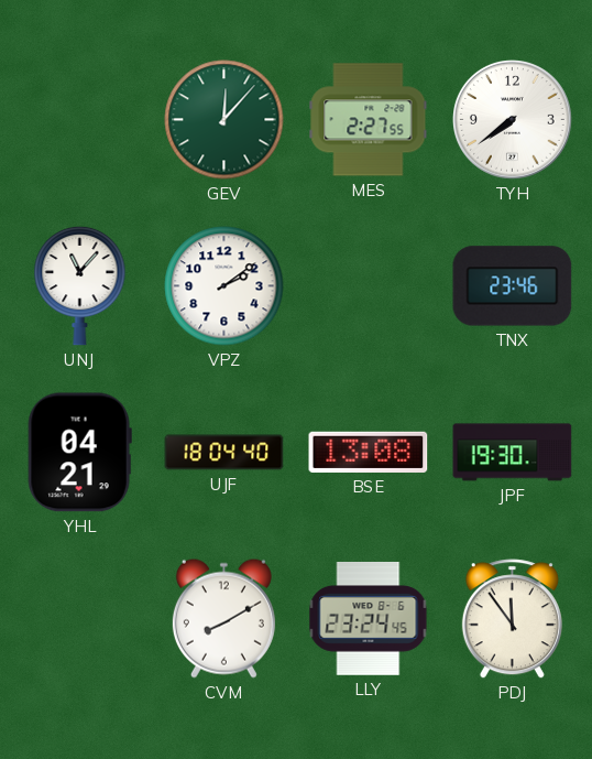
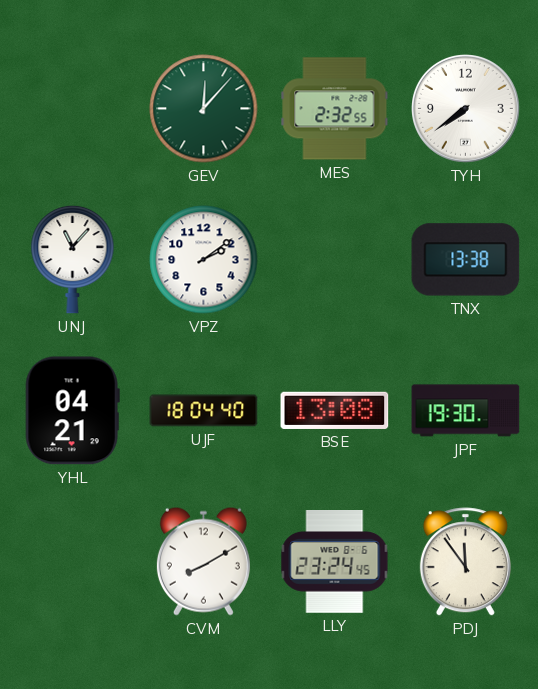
MES: 2:27 -> 2:32
TNX: 23:46 -> 13:38
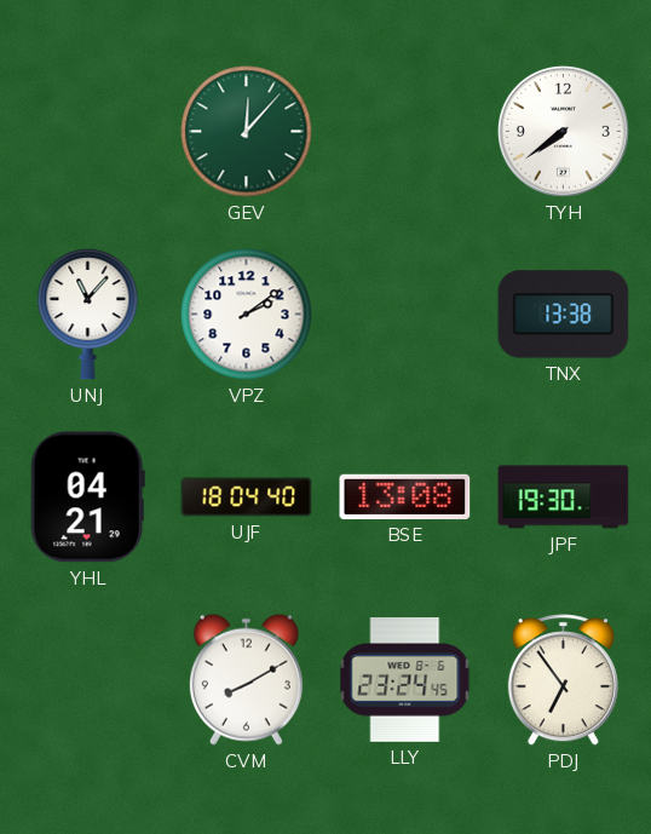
MES: 2:32 -> none
PDJ: 11:54 -> 6:54
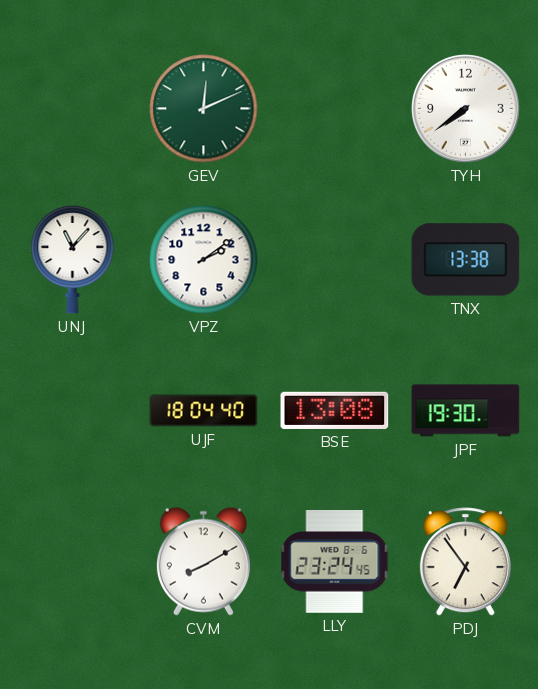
GEV: 12:07 -> 12:11
YHL: 04:21 -> none
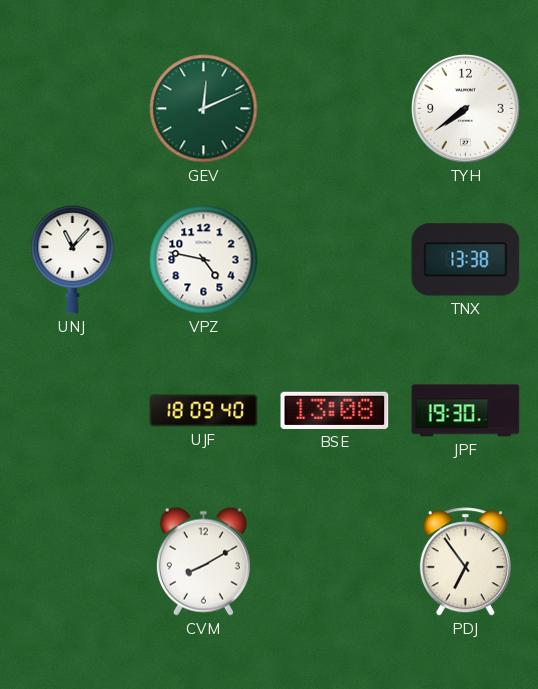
VPZ: 2:09 -> 4:47
UJF: 18:04 -> 18:09
LLY: 23:24 -> none
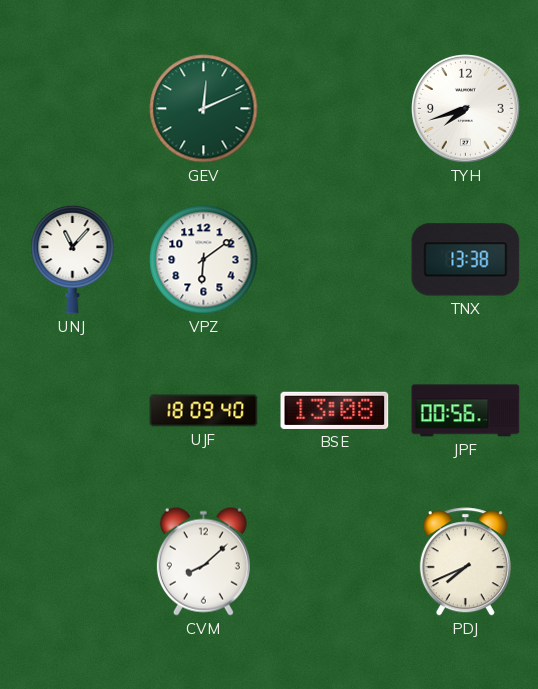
TYH: 7:39 -> 7:42
VPZ: 4:47 -> 6:09
JPF: 19:30 -> 00:56
CVM: 8:10 -> 8:08
PDJ: 6:54 -> 7:41
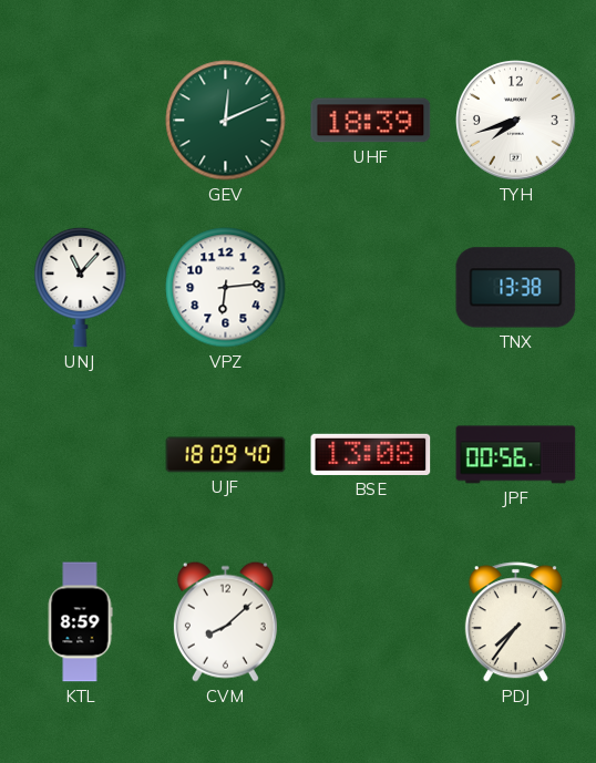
UHF: none -> 18:39
VPZ: 6:09 -> 6:14
KTL: none -> 8:59
PDJ: 7:41 -> 7:36
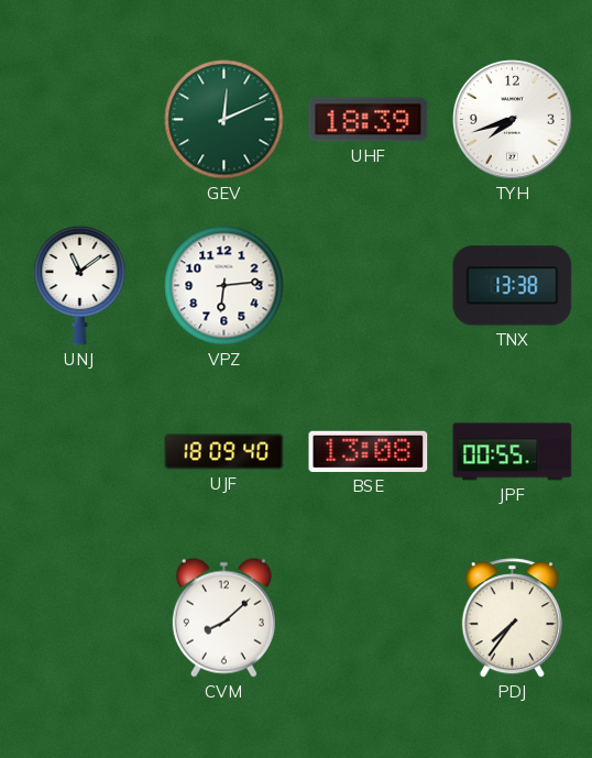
UNJ: 11:07 -> 11:09
JPF: 00:56 -> 00:55
KTL: 8:59 -> none
